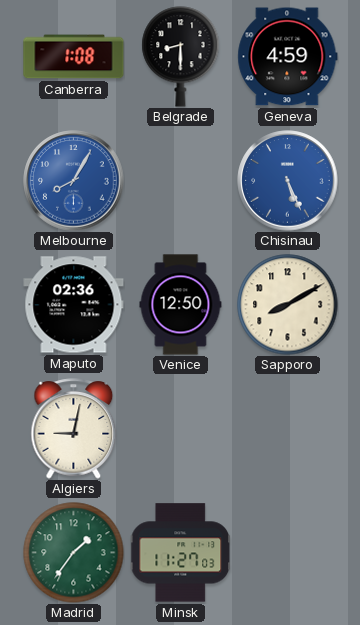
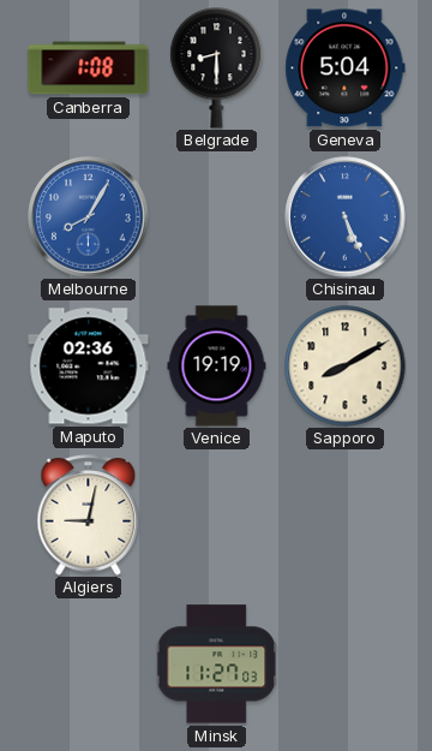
Geneva: 4:59 -> 5:04
Venice: 12:50 -> 19:19
Madrid: 1:36 -> none
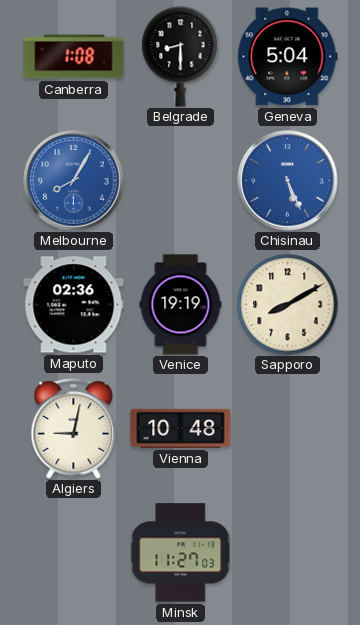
Vienna: none -> 10:48
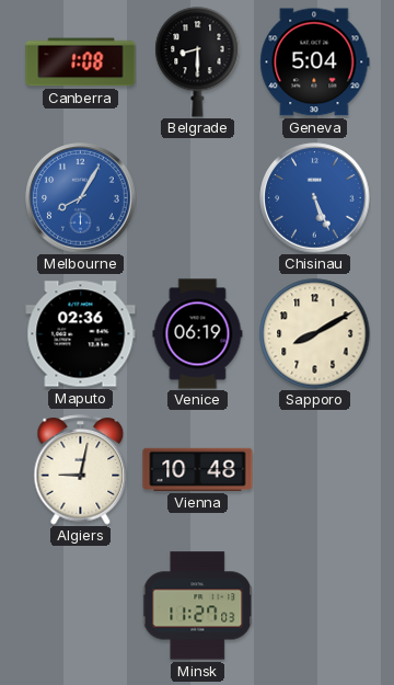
Venice: 19:19 -> 06:19
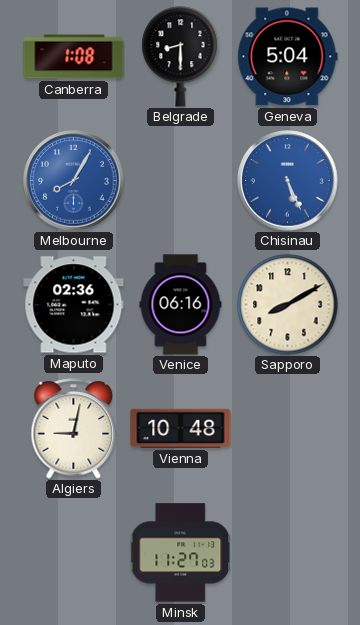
Venice: 06:19 -> 06:16
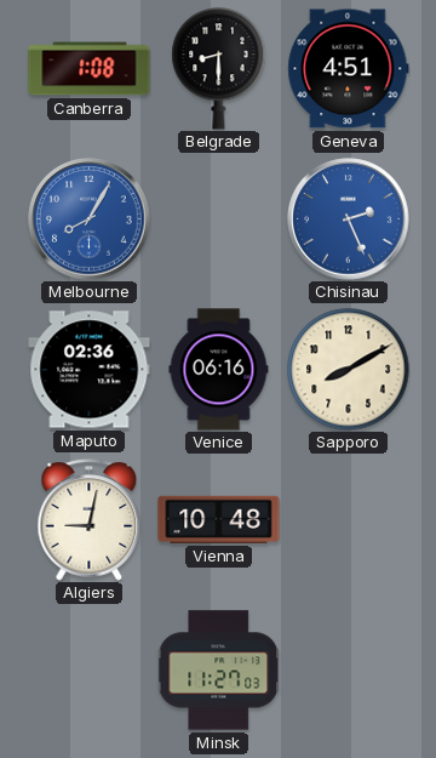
Geneva: 5:04 -> 4:51
Chisinau: 5:26 -> 2:26
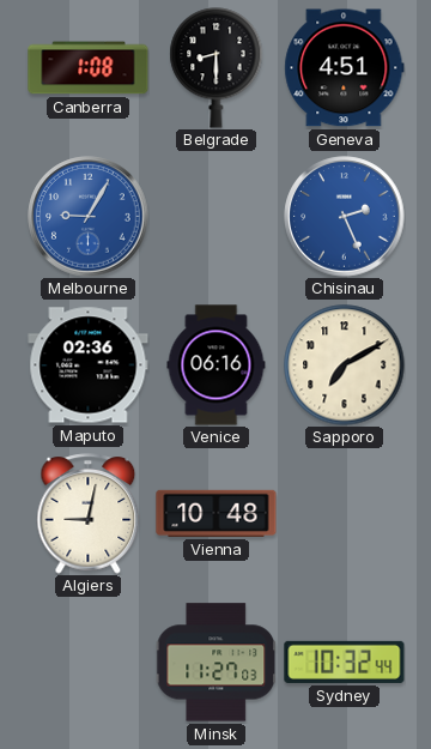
Melbourne: 8:05 -> 9:05
Sapporo: 8:10 -> 7:10
Sydney: none -> 10:32
